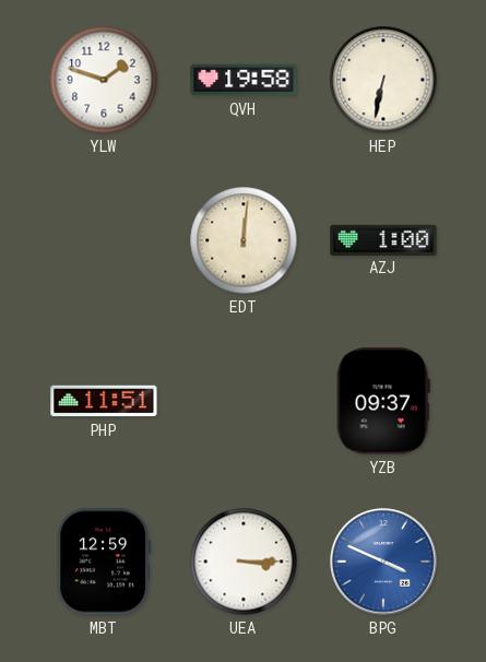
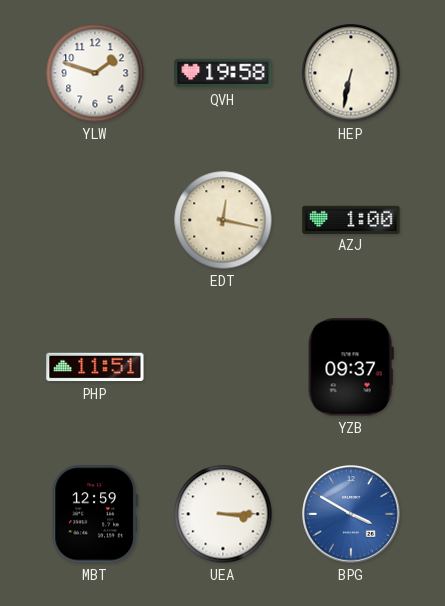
EDT: 12:01 -> 12:17
BPG: 3:49 -> 3:50
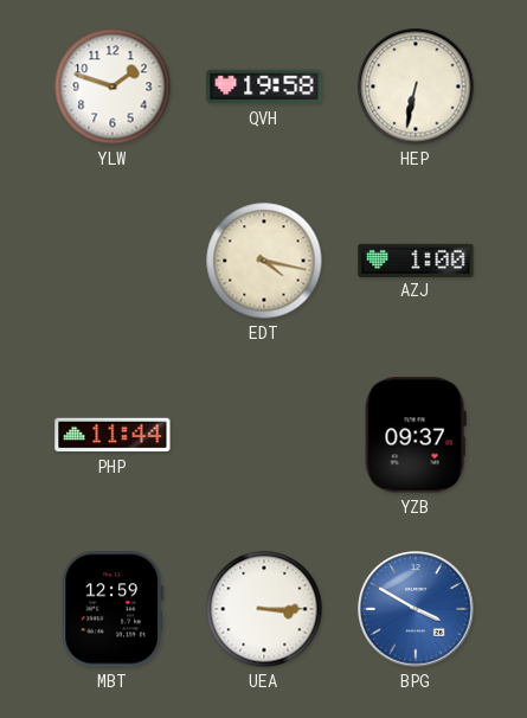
EDT: 12:17 -> 4:17
PHP: 11:51 -> 11:44
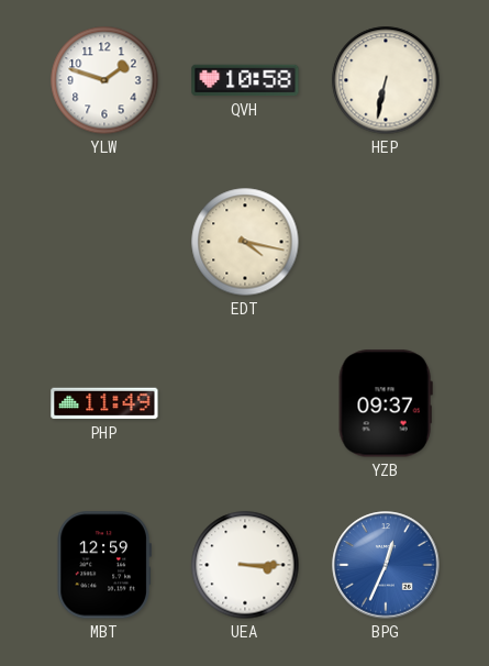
QVH: 19:58 -> 10:58
AZJ: 1:00 -> none
PHP: 11:44 -> 11:49
BPG: 3:50 -> 12:34
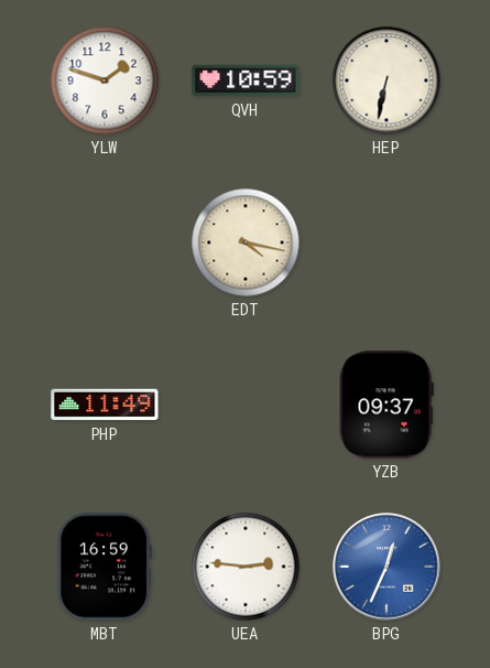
QVH: 10:58 -> 10:59
MBT: 12:59 -> 16:59
UEA: 3:15 -> 2:46
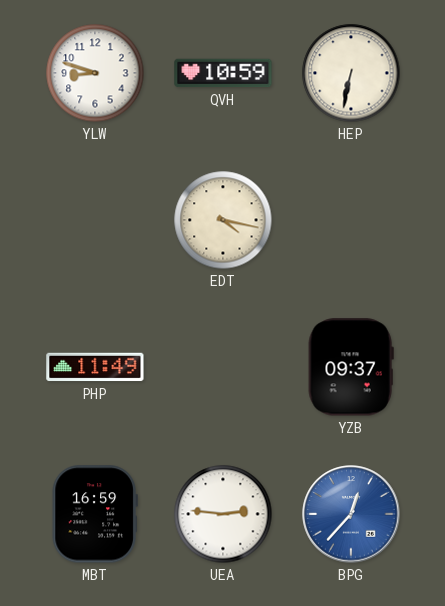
YLW: 1:48 -> 8:48
BPG: 12:34 -> 12:37
